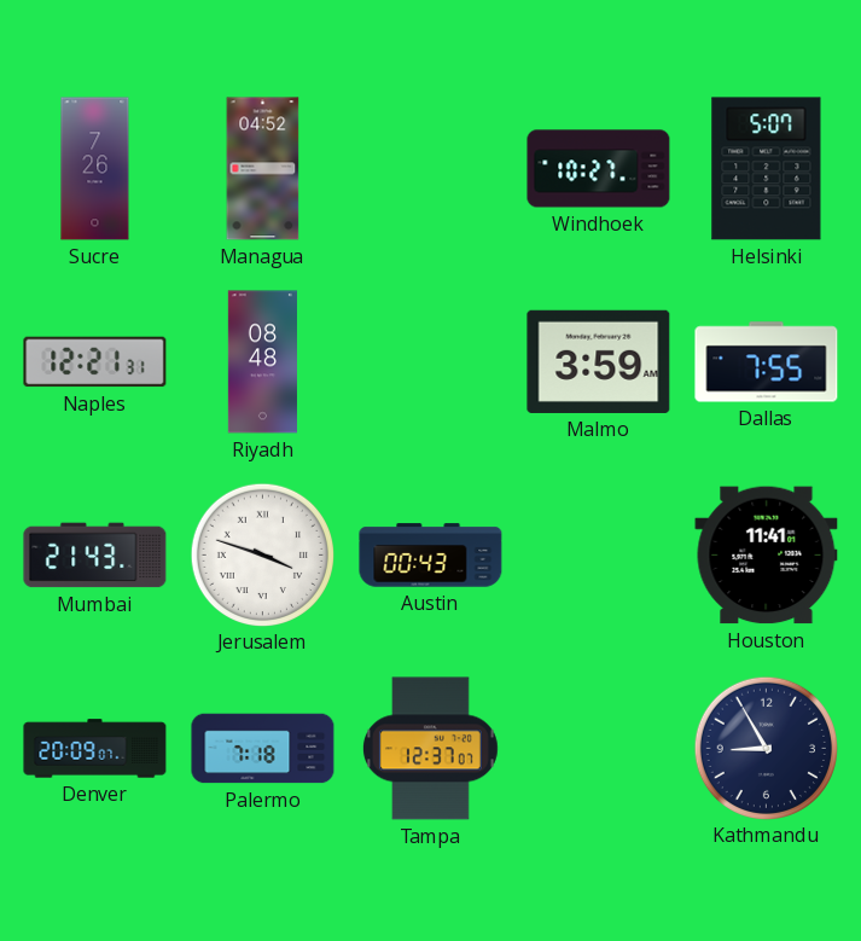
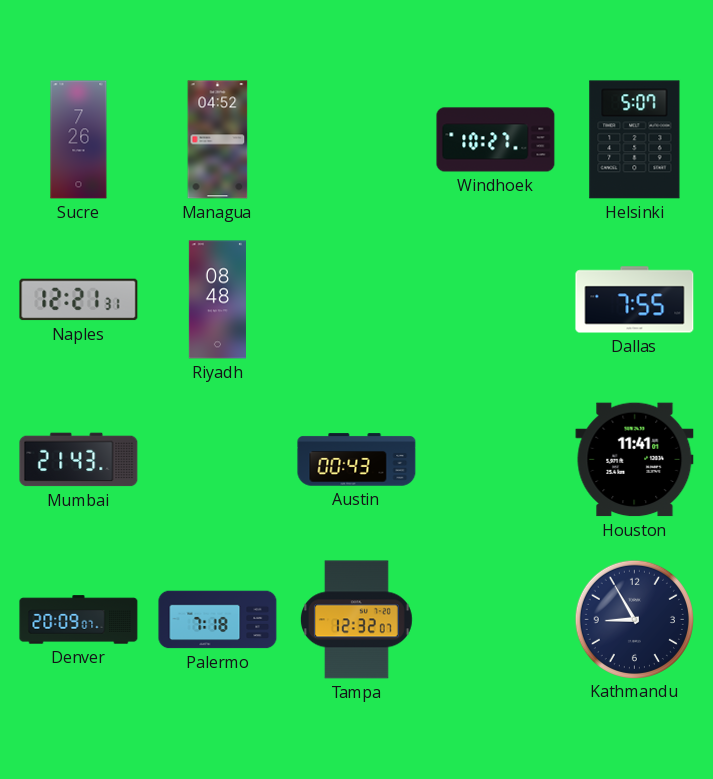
Malmo: 3:59 -> none
Jerusalem: 3:48 -> none
Tampa: 12:37 -> 12:32
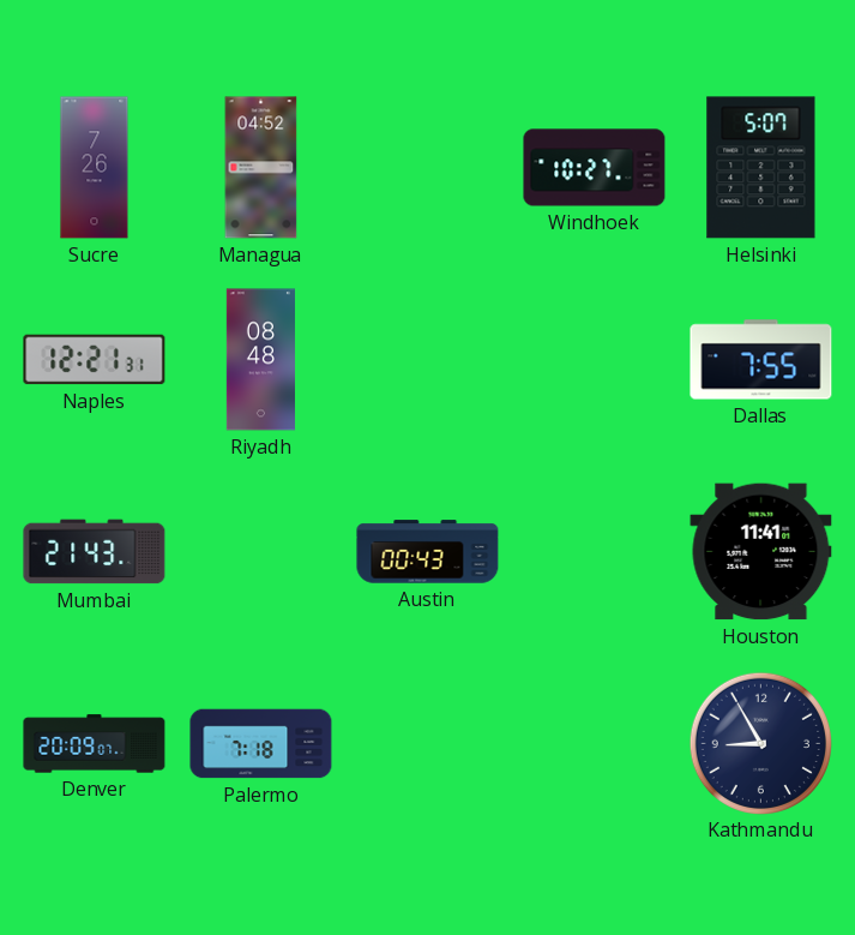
Tampa: 12:32 -> none
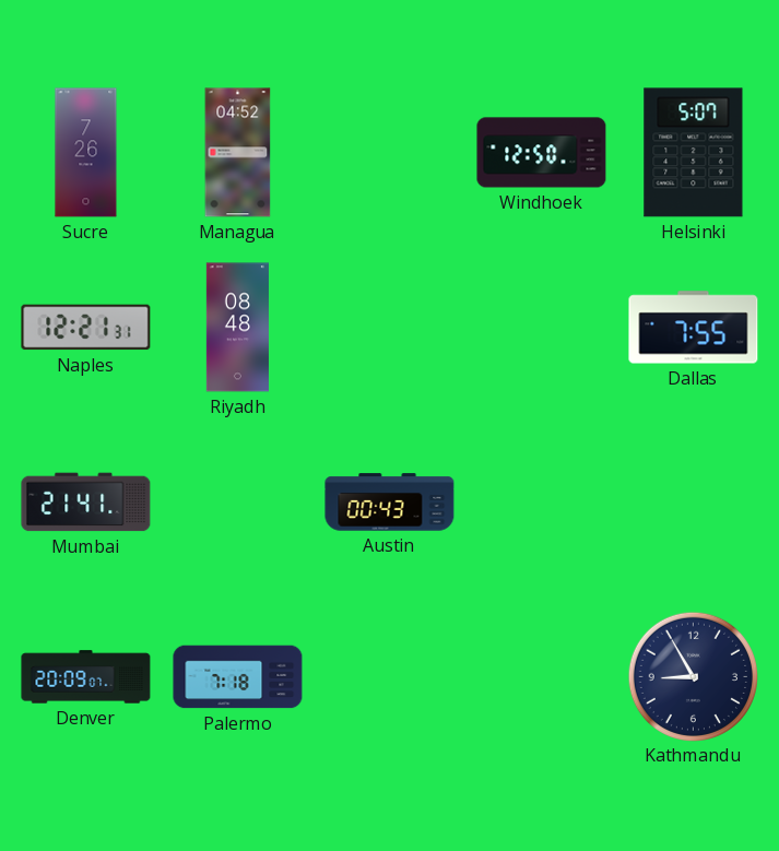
Windhoek: 10:27 -> 12:50
Mumbai: 21:43 -> 21:41
Houston: 11:41 -> none
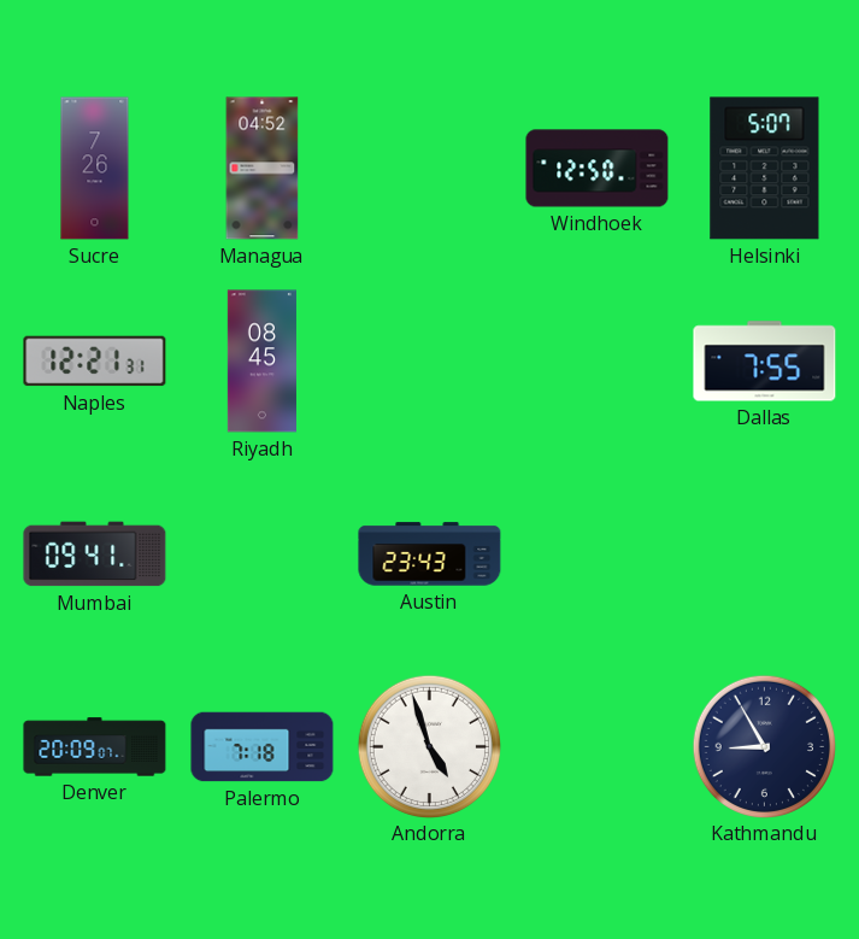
Riyadh: 08:48 -> 08:45
Mumbai: 21:41 -> 09:41
Austin: 00:43 -> 23:43
Andorra: none -> 4:57
